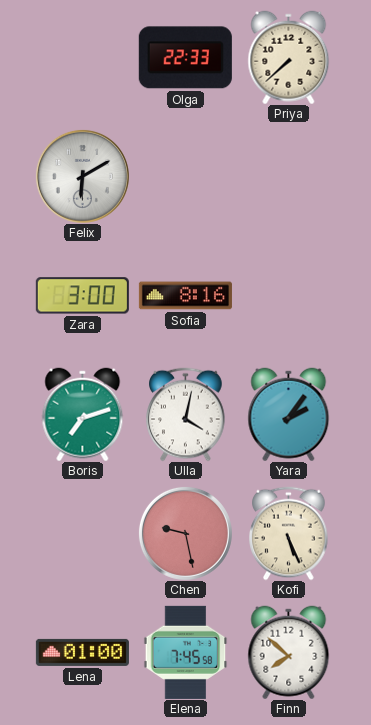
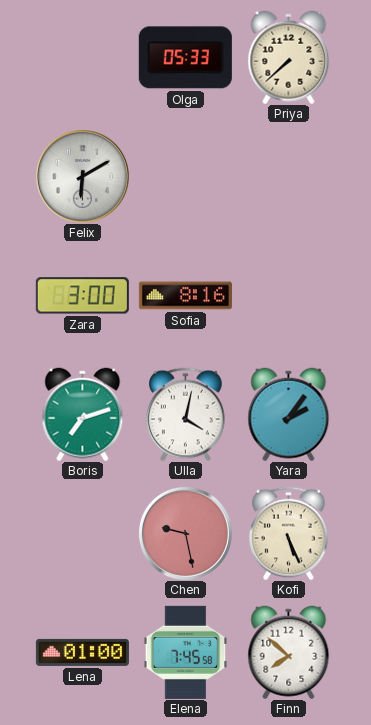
Olga: 22:33 -> 05:33
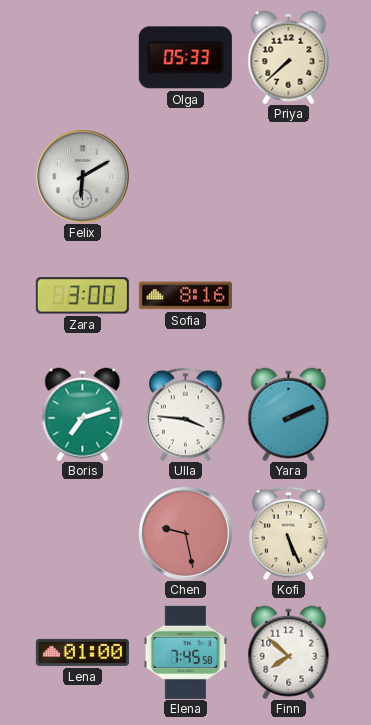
Ulla: 4:02 -> 3:46
Yara: 2:06 -> 2:11
